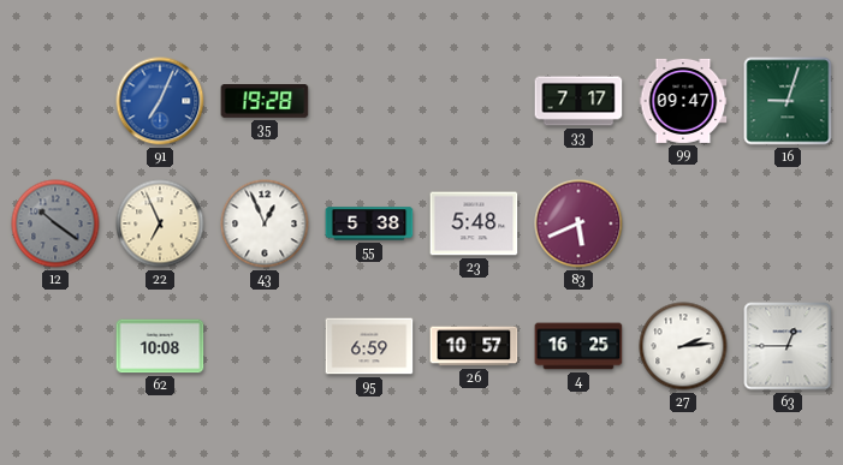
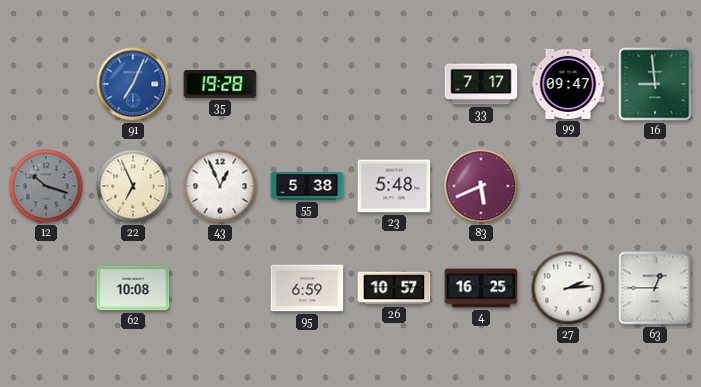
16: 9:03 -> 8:59
12: 10:21 -> 10:18
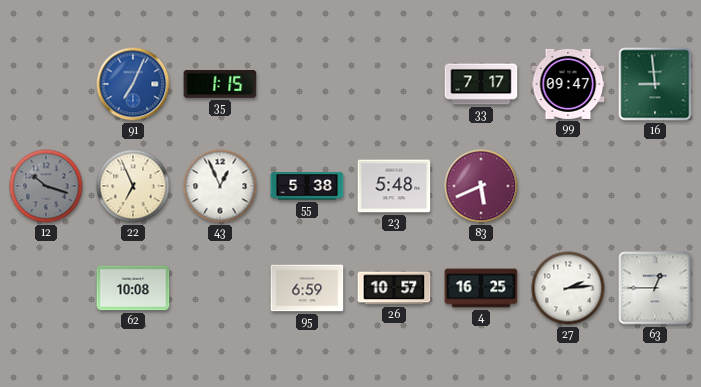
35: 19:28 -> 1:15
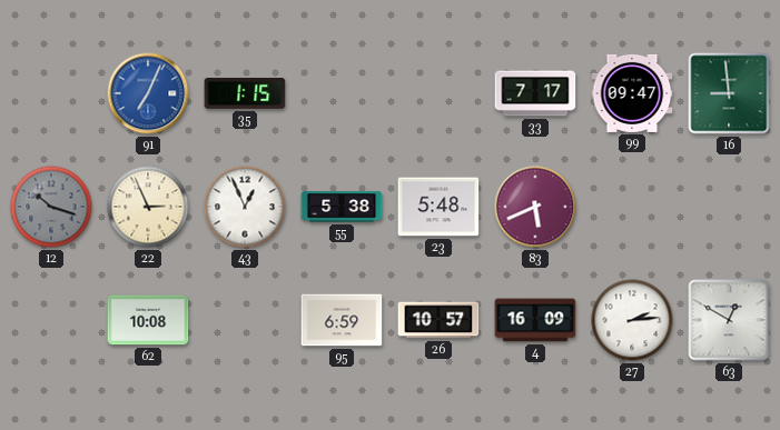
22: 6:56 -> 2:56
4: 16:25 -> 16:09
63: 12:45 -> 12:50
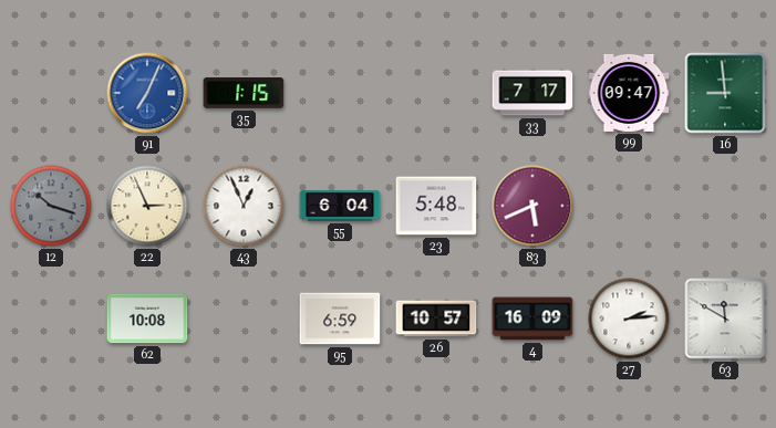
55: 5:38 -> 6:04
63: 12:50 -> 11:50
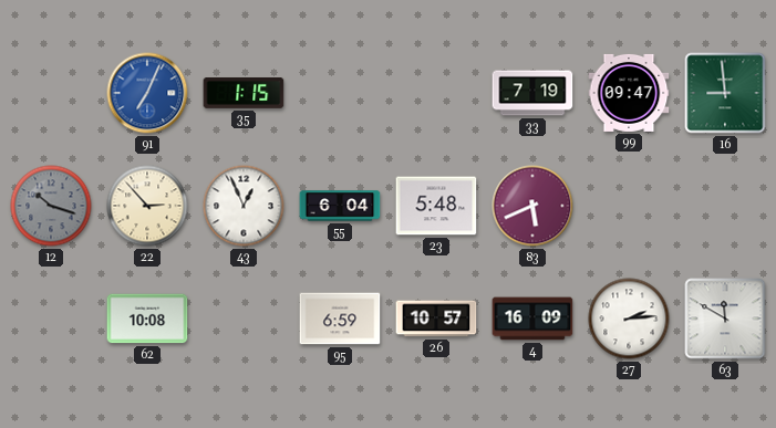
33: 7:17 -> 7:19
22: 2:56 -> 2:53
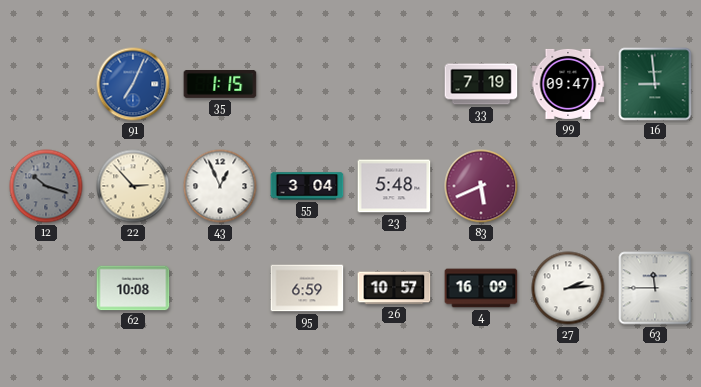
55: 6:04 -> 3:04
63: 11:50 -> 11:45
